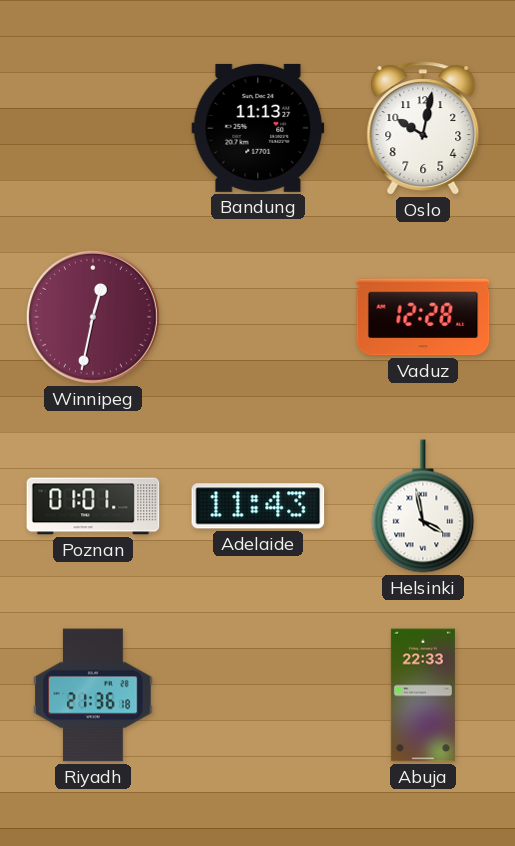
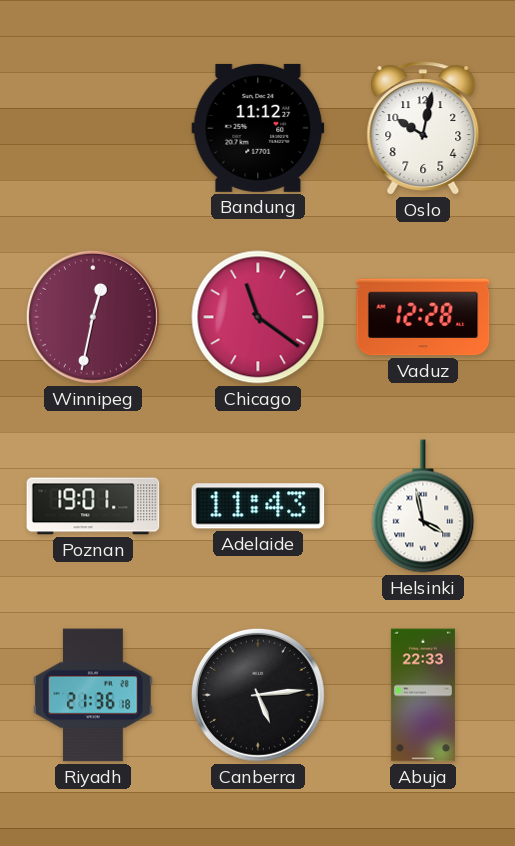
Bandung: 11:13 -> 11:12
Chicago: none -> 11:21
Poznan: 01:01 -> 19:01
Canberra: none -> 5:14
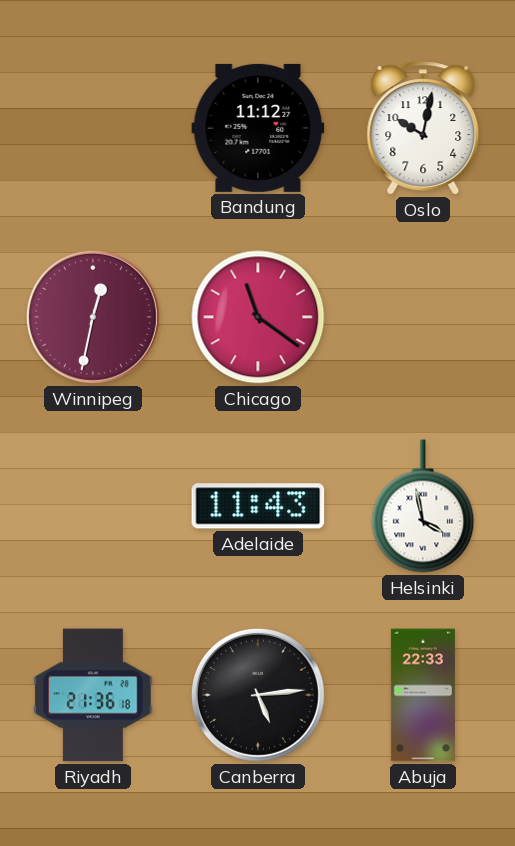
Vaduz: 12:28 -> none
Poznan: 19:01 -> none
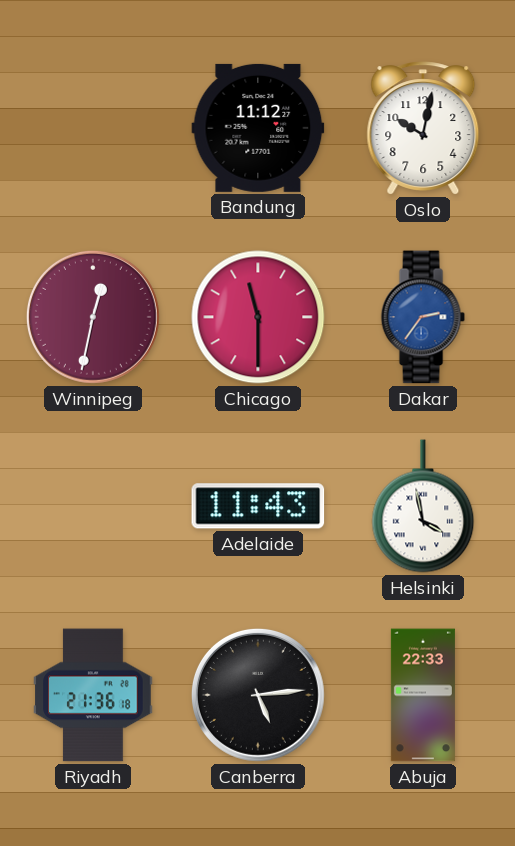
Chicago: 11:21 -> 11:30
Dakar: none -> 2:36
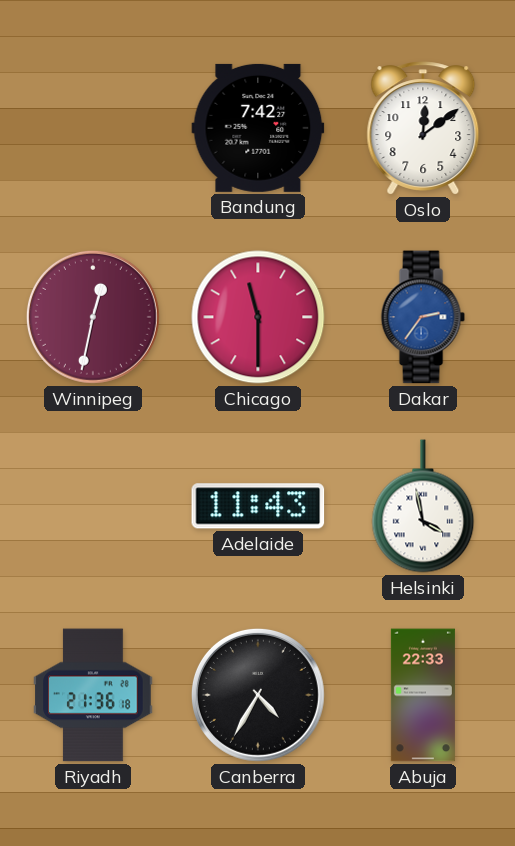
Bandung: 11:12 -> 7:42
Oslo: 10:02 -> 12:09
Canberra: 5:14 -> 4:35
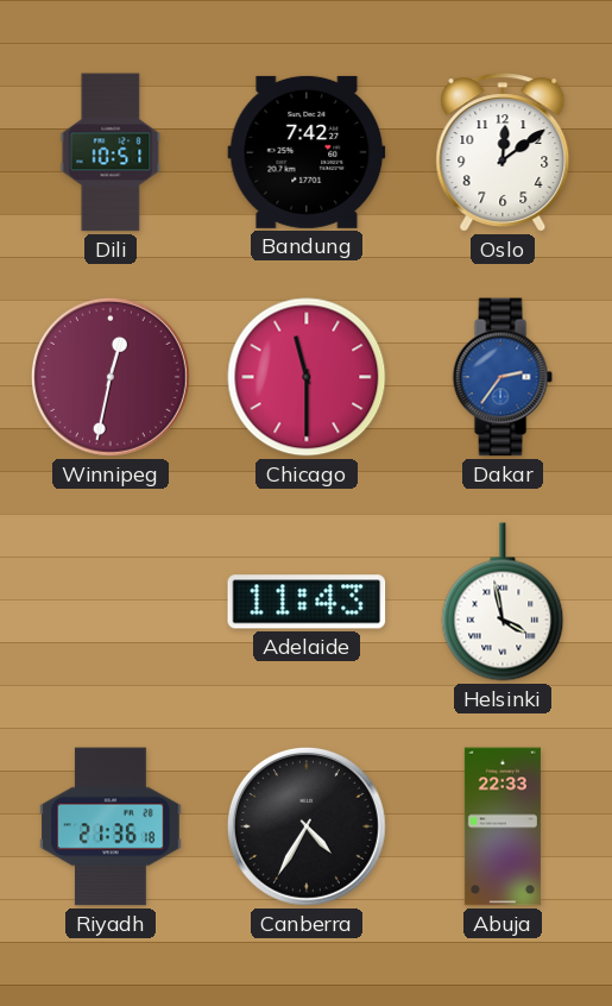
Dili: none -> 10:51
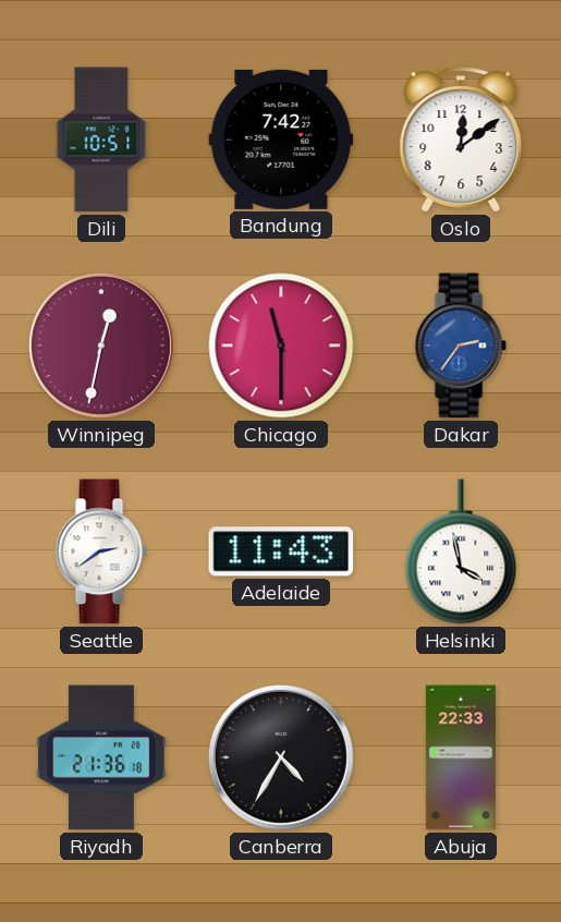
Seattle: none -> 2:39
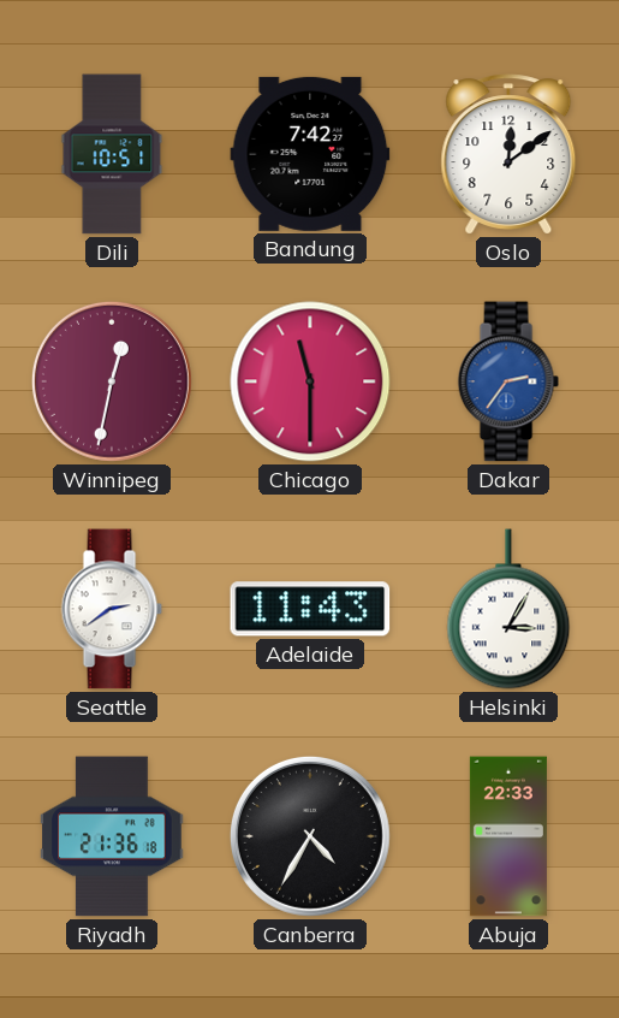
Helsinki: 3:58 -> 3:05
